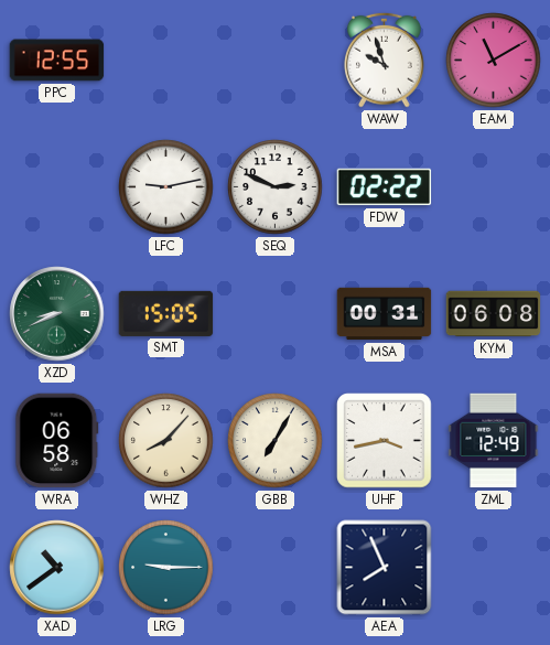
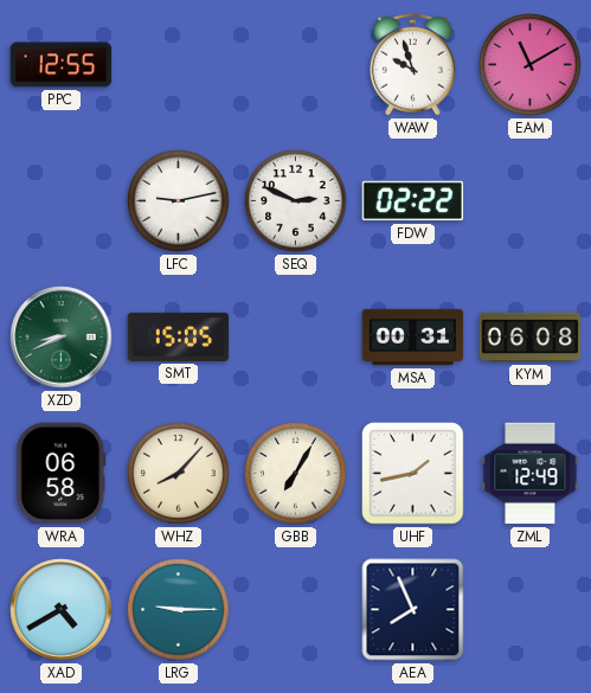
UHF: 3:43 -> 1:43
XAD: 10:39 -> 4:40
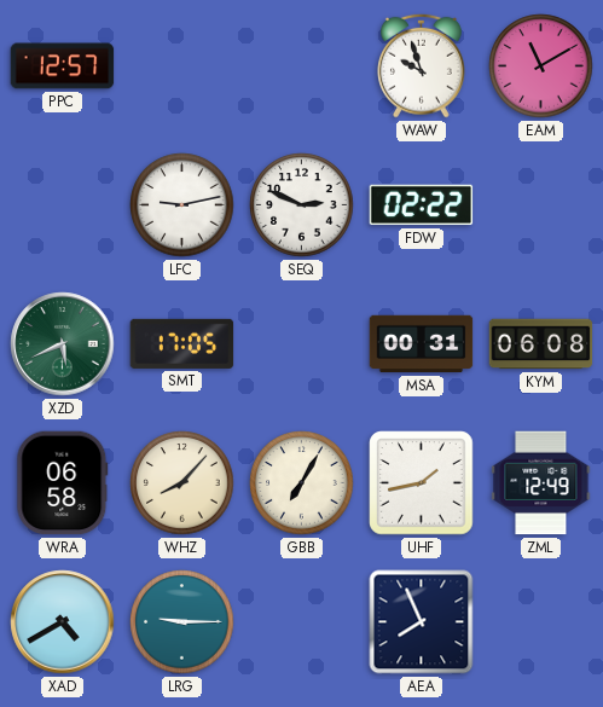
PPC: 12:55 -> 12:57
XZD: 8:41 -> 5:41
SMT: 15:05 -> 17:05
